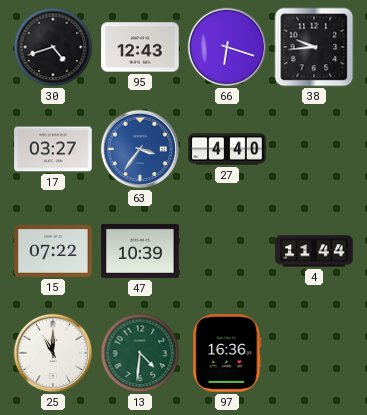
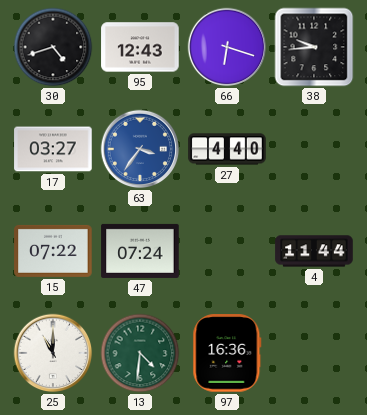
47: 10:39 -> 07:24
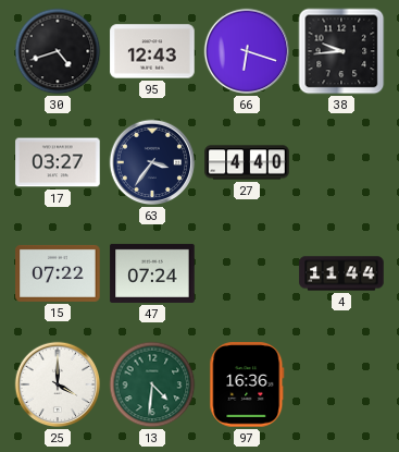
63 dial: blue -> navy
25: 11:00 -> 4:00
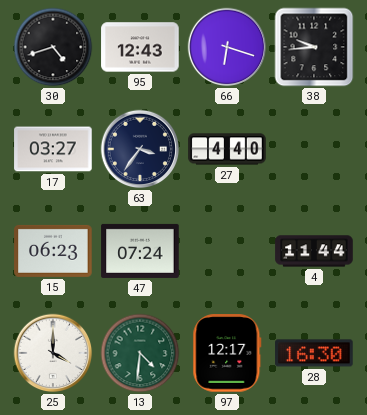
15: 07:22 -> 06:23
97: 16:36 -> 12:17
28: none -> 16:30
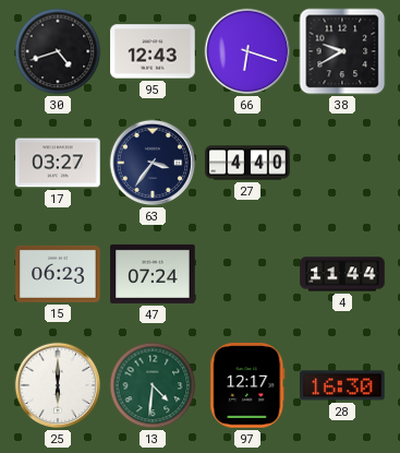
38: 9:44 -> 9:40
25: 4:00 -> 6:00
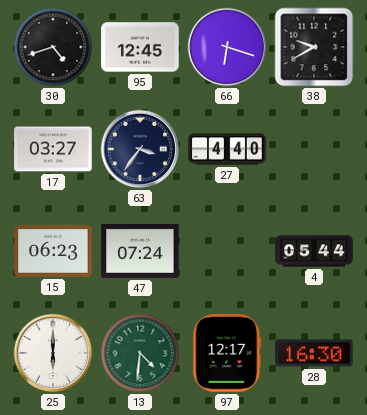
95: 12:43 -> 12:45
4: 11:44 -> 05:44
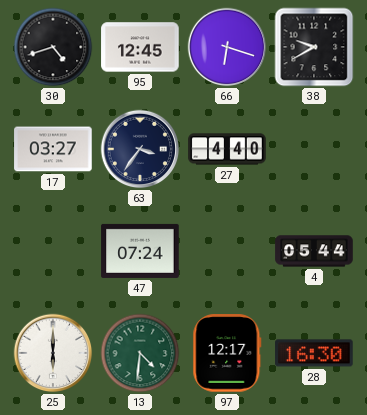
15: 06:23 -> none
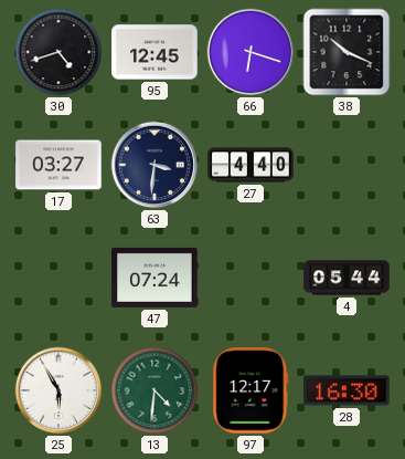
38: 9:40 -> 10:19
63: 3:36 -> 3:31
25: 6:00 -> 5:55
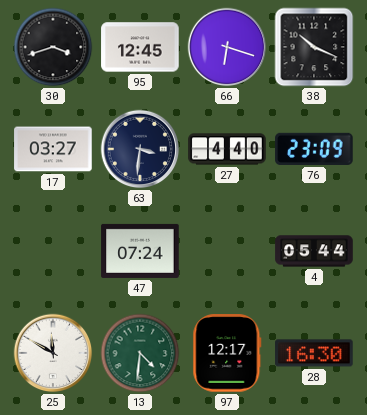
30: 4:42 -> 3:42
76: none -> 23:09
25: 5:55 -> 11:50
